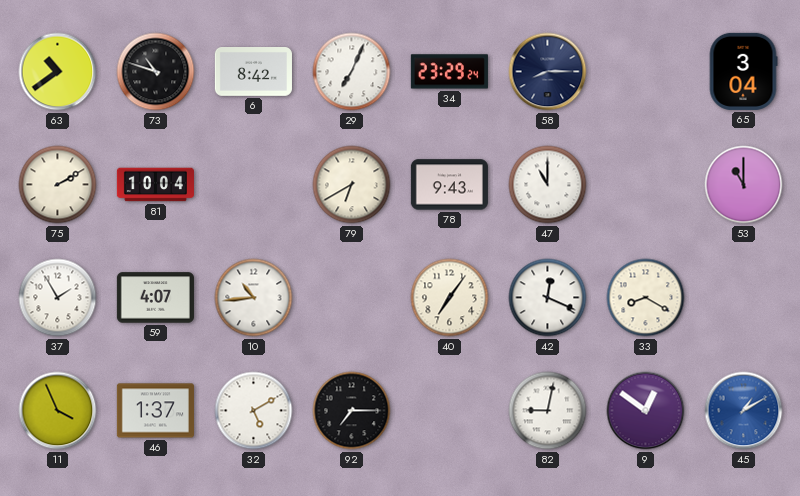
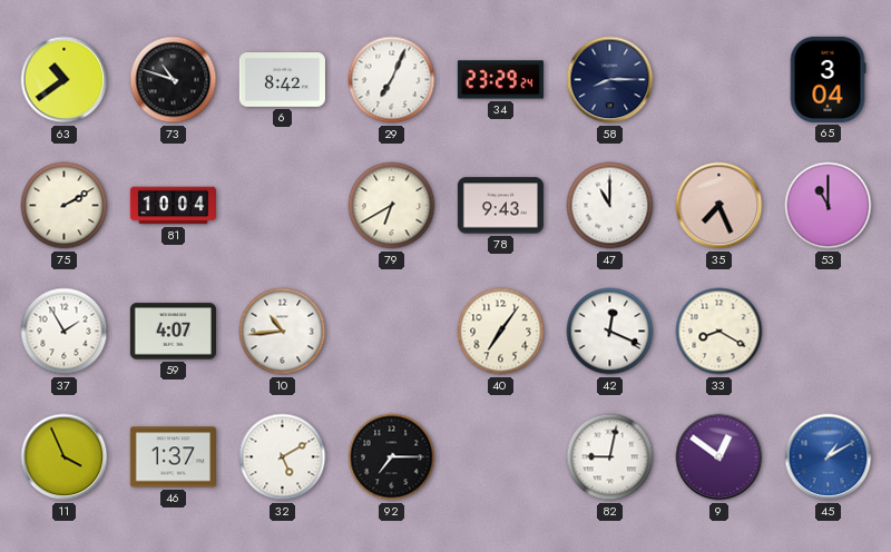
35: none -> 7:26
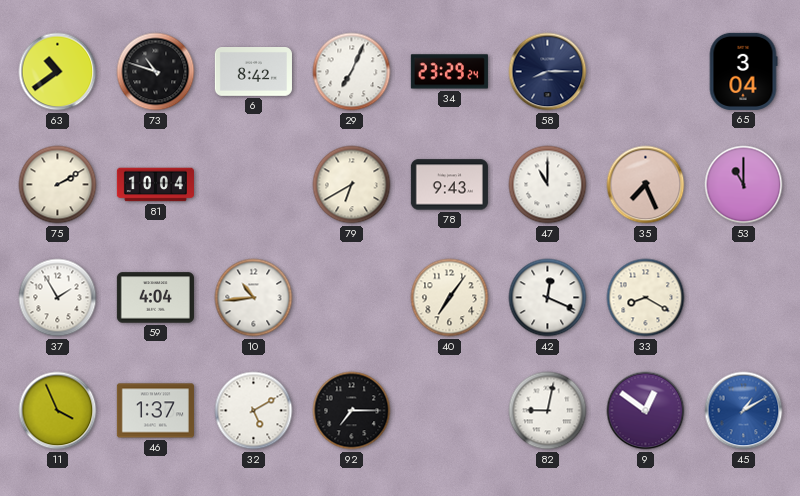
59: 4:07 -> 4:04
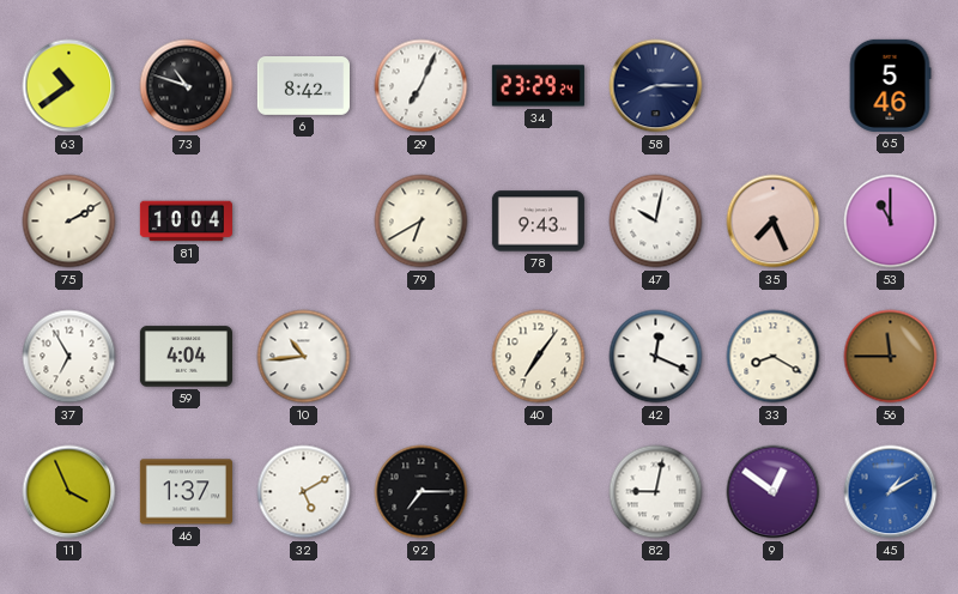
65: 3:04 -> 5:46
47: 11:00 -> 10:02
37: 1:55 -> 6:55
56: none -> 11:45
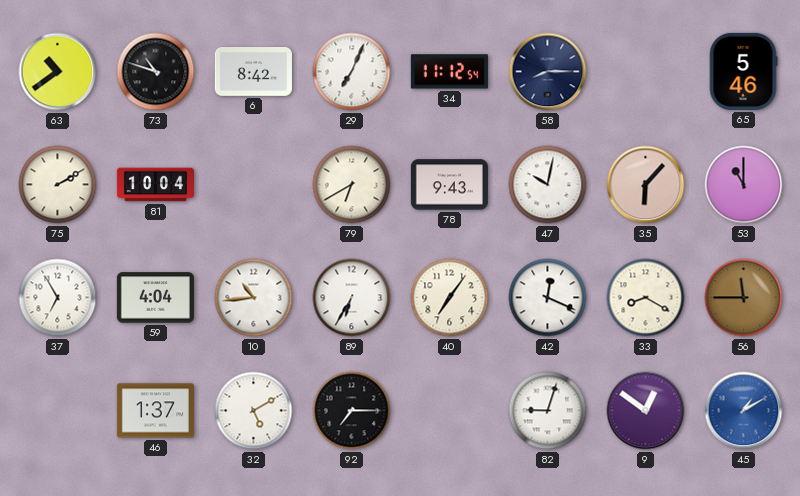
34: 23:29 -> 11:12
35: 7:26 -> 6:07
89: none -> 6:35
11: 3:56 -> none
82: 9:02 -> 9:03
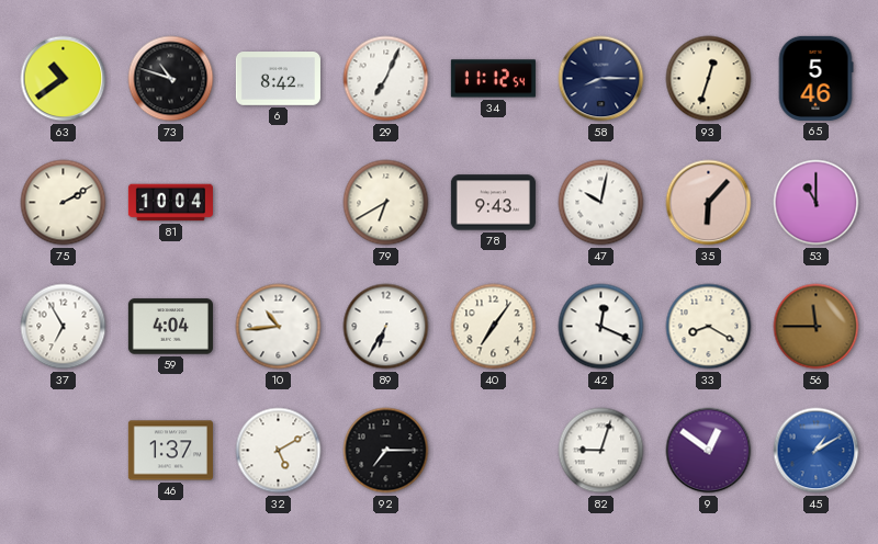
93: none -> 12:33
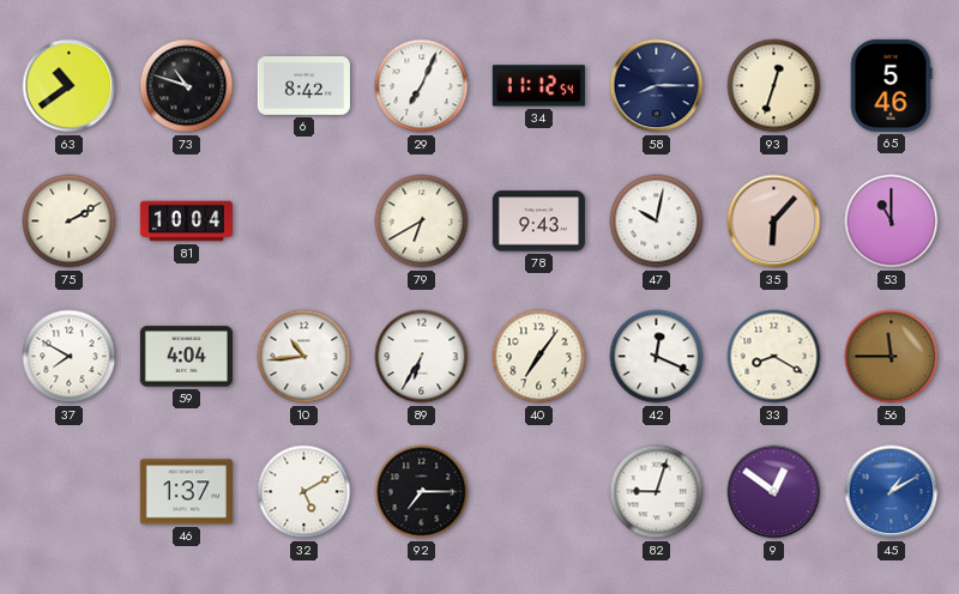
37: 6:55 -> 7:50
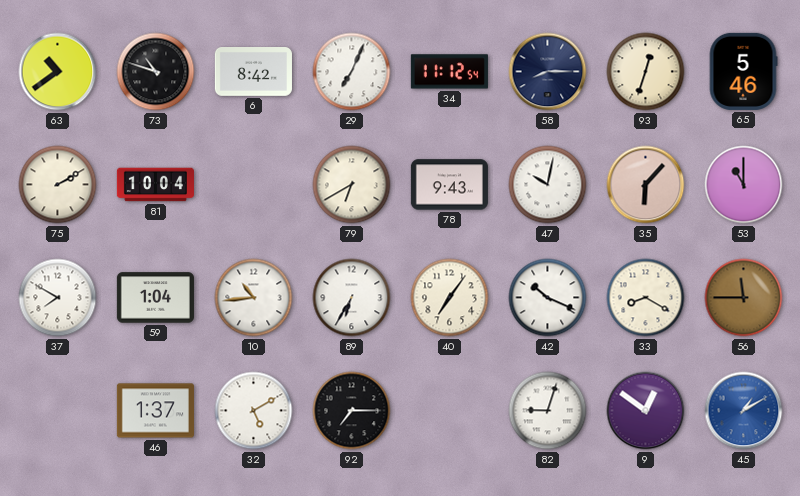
59: 4:04 -> 1:04
42: 12:19 -> 10:19
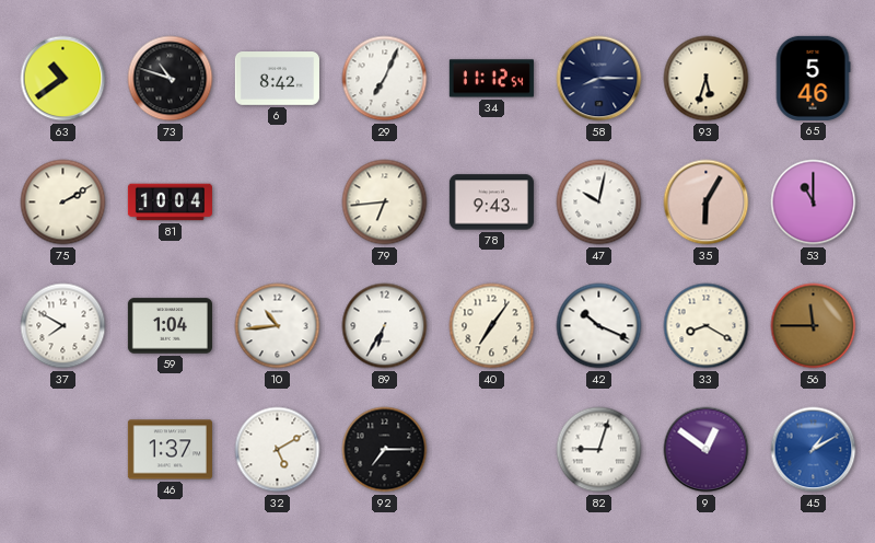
93: 12:33 -> 5:33
79: 6:40 -> 6:44
35: 6:07 -> 6:05
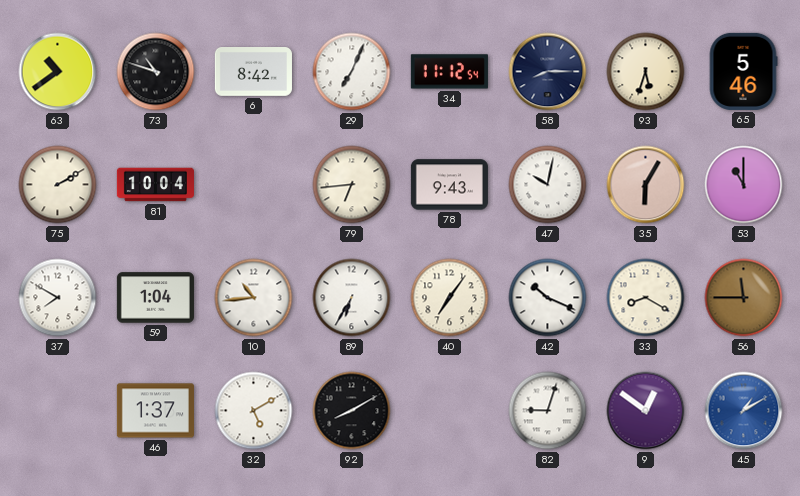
92: 7:15 -> 8:10
